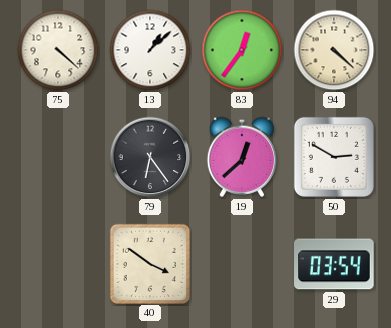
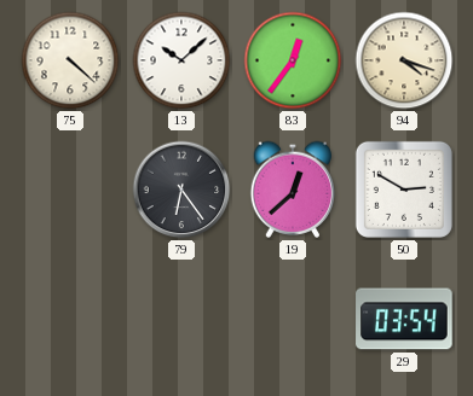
13: 1:08 -> 10:08
94: 4:22 -> 4:18
40: 3:51 -> none
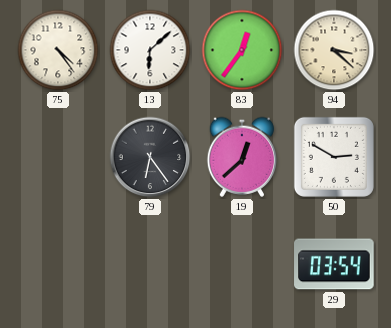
75: 4:22 -> 4:24
13: 10:08 -> 6:08
94: 4:18 -> 3:22
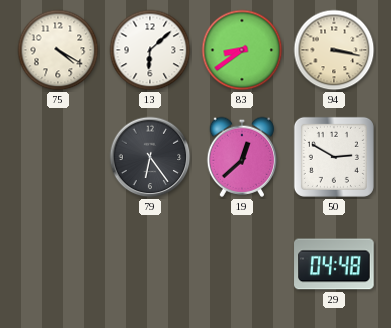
75: 4:24 -> 4:20
83: 12:36 -> 8:39
94: 3:22 -> 3:17
29: 03:54 -> 04:48
